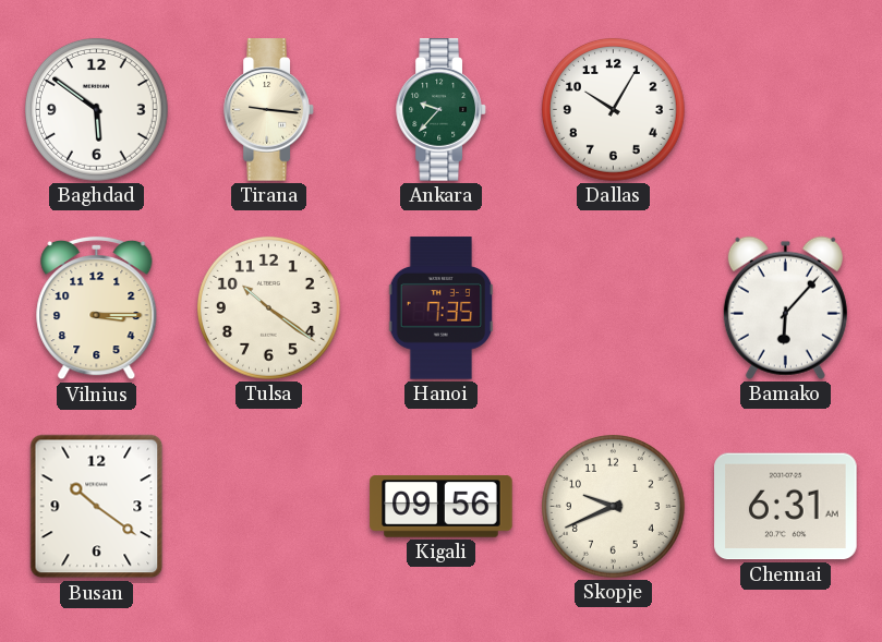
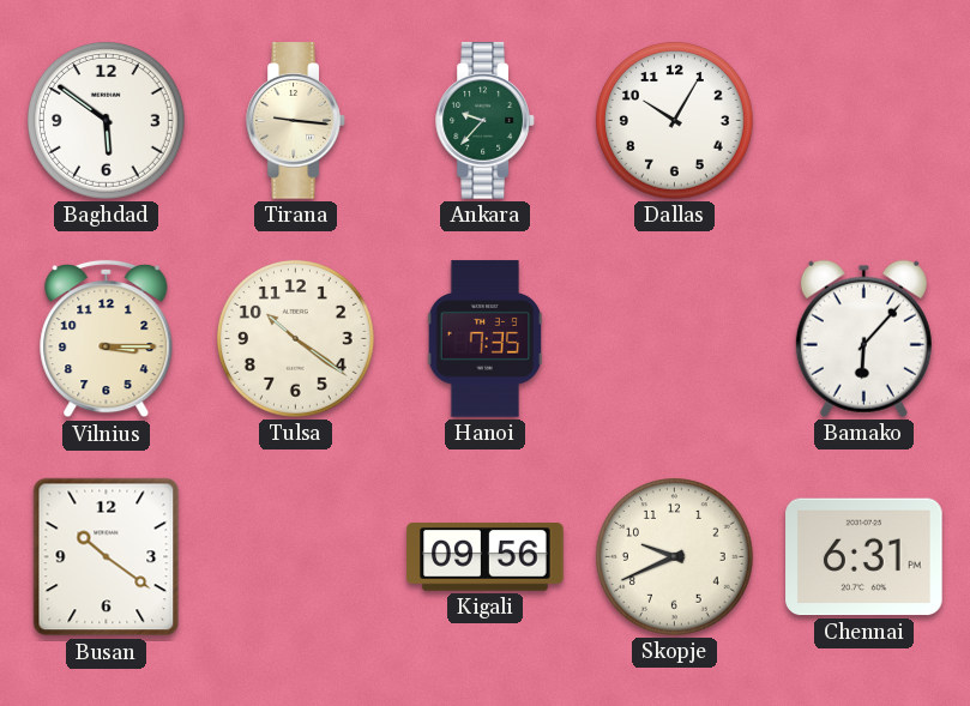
Chennai: 6:31 AM -> 6:31 PM
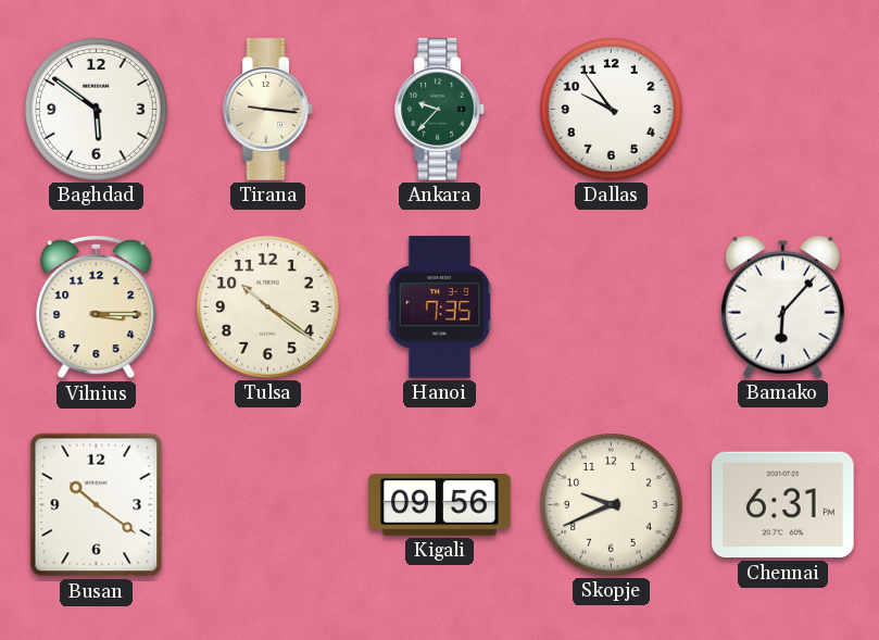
Dallas: 10:05 -> 9:54
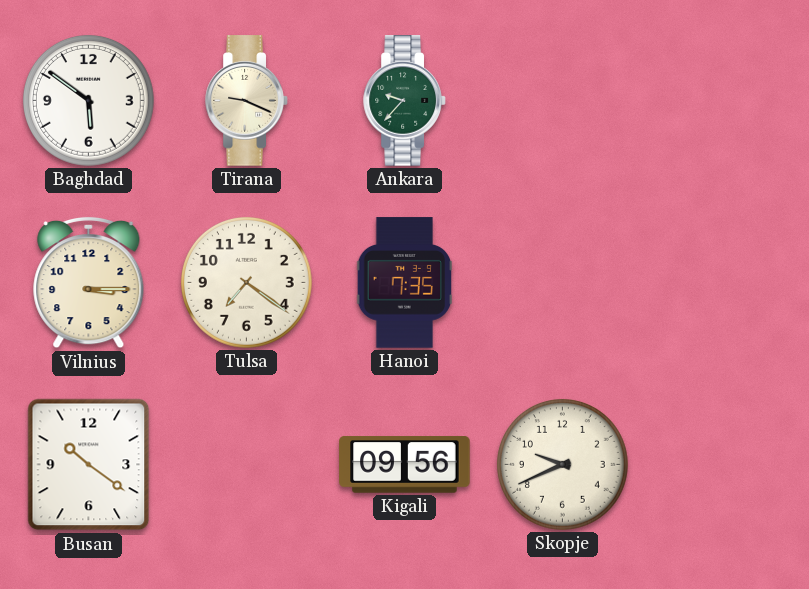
Tirana: 9:16 -> 9:19
Dallas: 9:54 -> none
Tulsa: 10:21 -> 7:21
Bamako: 6:07 -> none
Chennai: 6:31 -> none
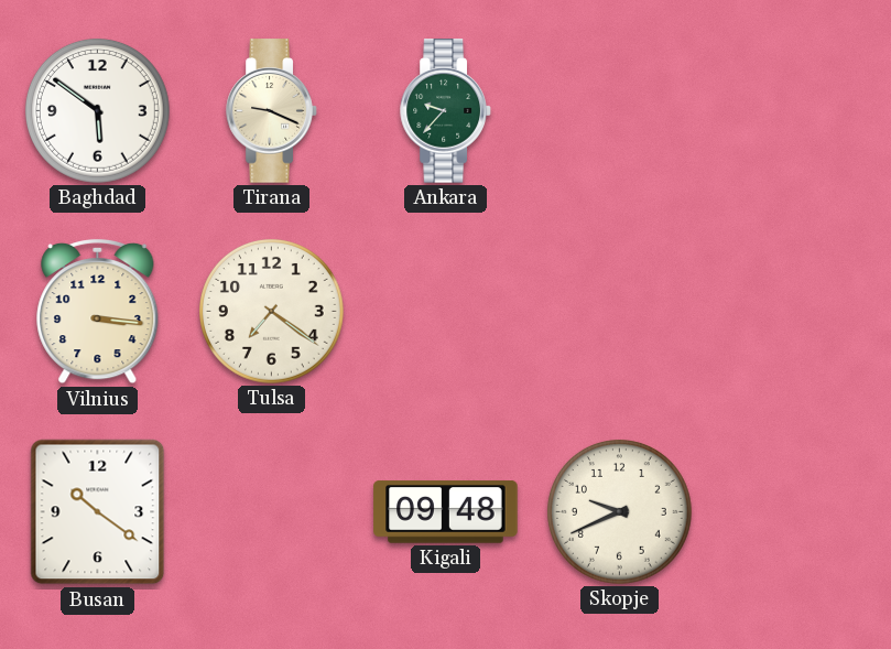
Vilnius: 3:15 -> 3:16
Hanoi: 7:35 -> none
Kigali: 09:56 -> 09:48
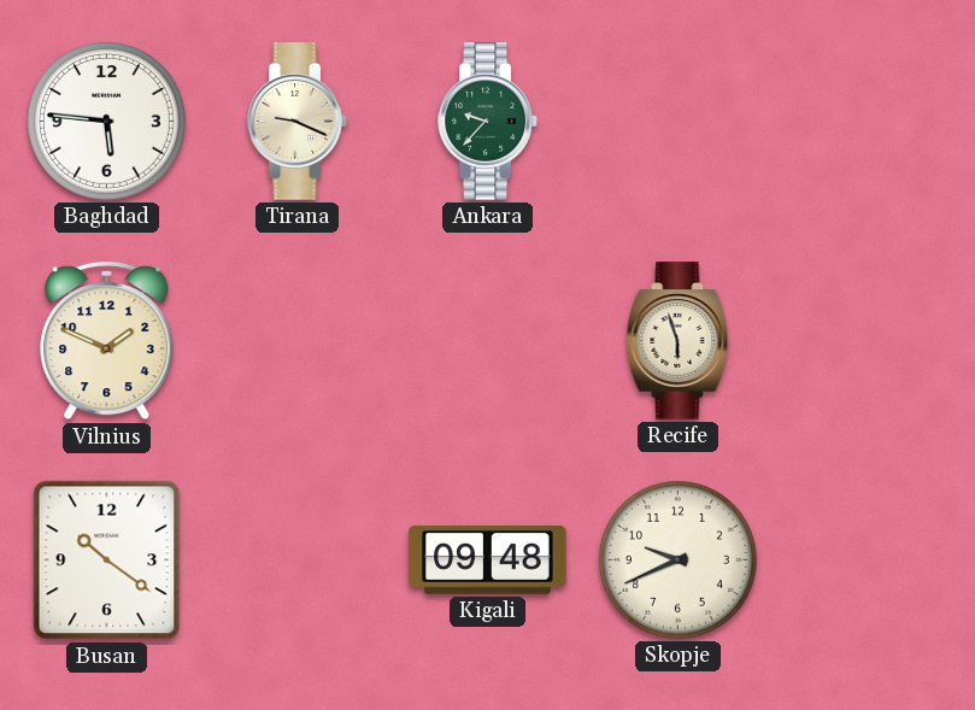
Baghdad: 5:51 -> 5:46
Vilnius: 3:16 -> 1:49
Tulsa: 7:21 -> none
Recife: none -> 5:57
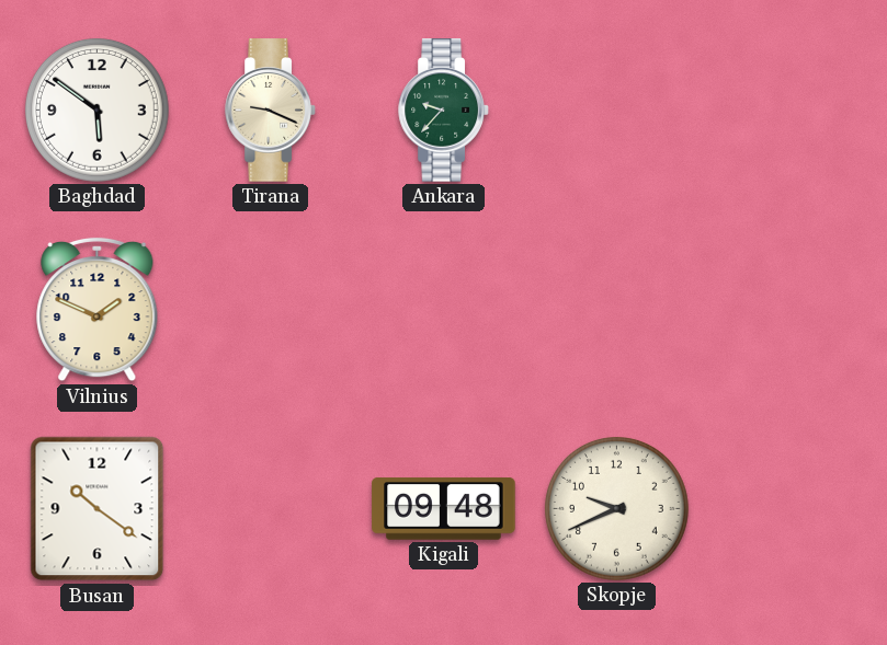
Baghdad: 5:46 -> 5:51
Recife: 5:57 -> none
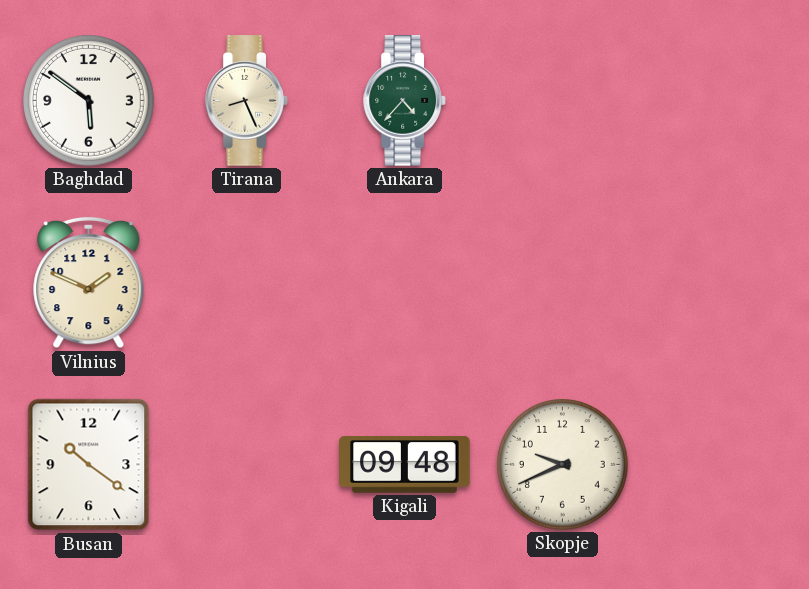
Tirana: 9:19 -> 8:26
Ankara: 9:37 -> 4:37
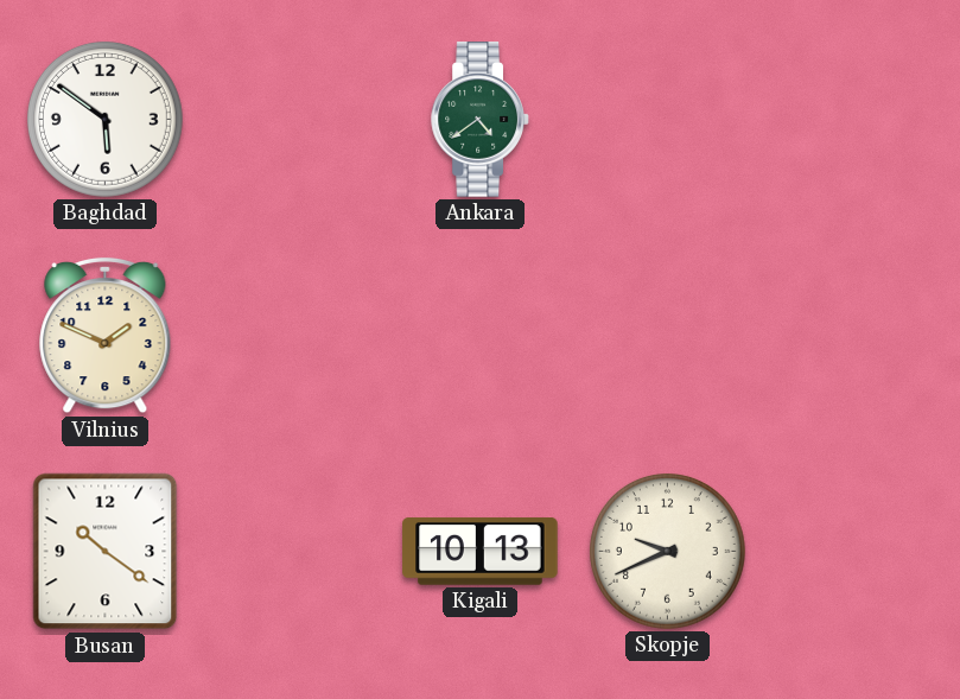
Tirana: 8:26 -> none
Ankara: 4:37 -> 4:39
Kigali: 09:48 -> 10:13
